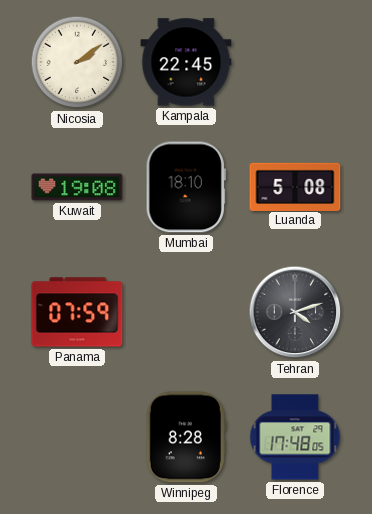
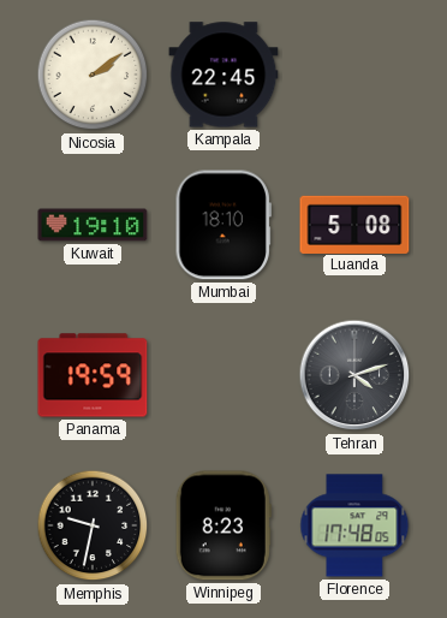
Kuwait: 19:08 -> 19:10
Panama: 07:59 -> 19:59
Memphis: none -> 9:32
Winnipeg: 8:28 -> 8:23
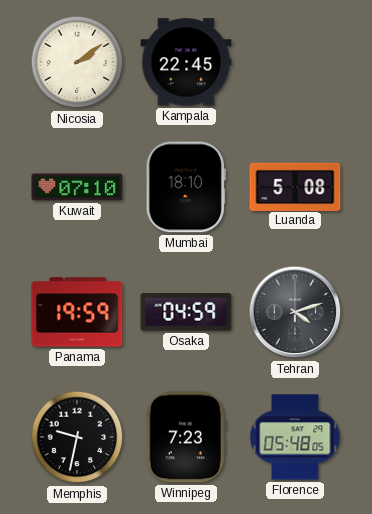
Kuwait: 19:10 -> 07:10
Osaka: none -> 04:59
Winnipeg: 8:23 -> 7:23
Florence: 17:48 -> 05:48
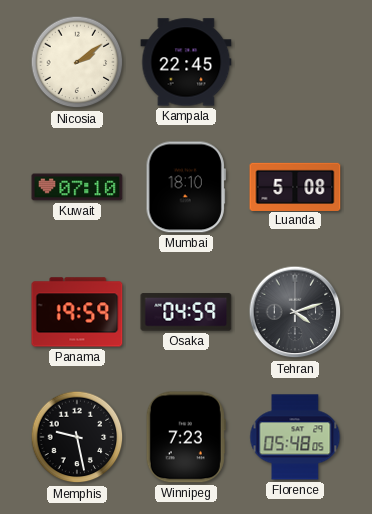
Memphis: 9:32 -> 9:28
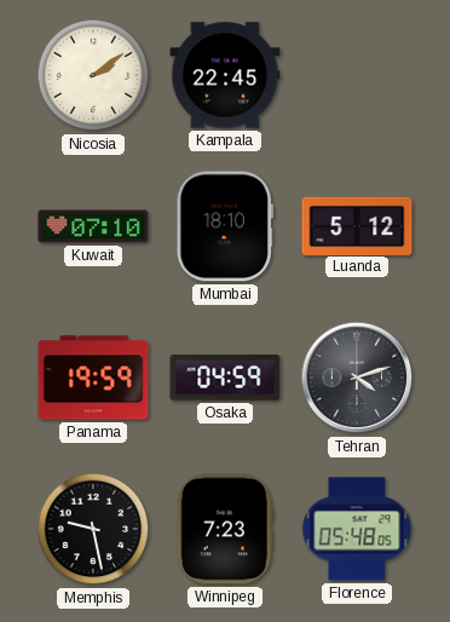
Luanda: 5:08 -> 5:12
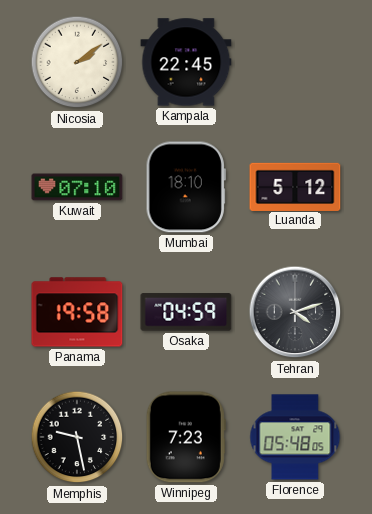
Panama: 19:59 -> 19:58
